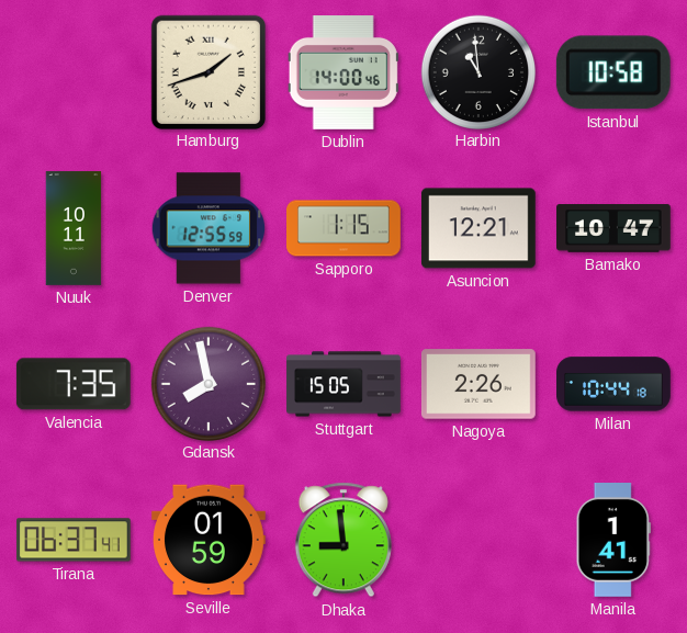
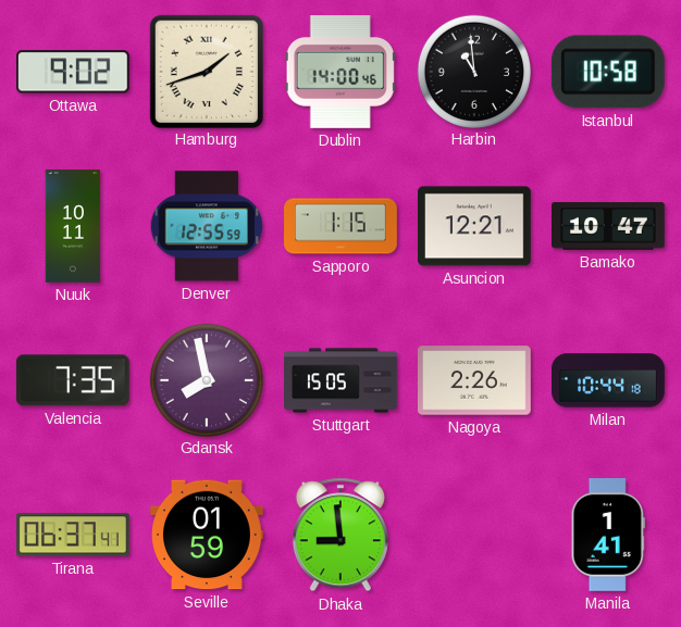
Ottawa: none -> 9:02
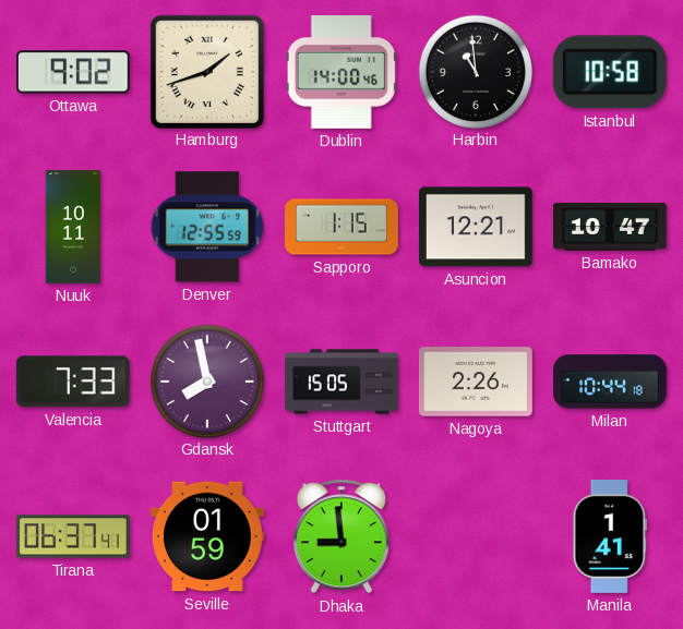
Valencia: 7:35 -> 7:33
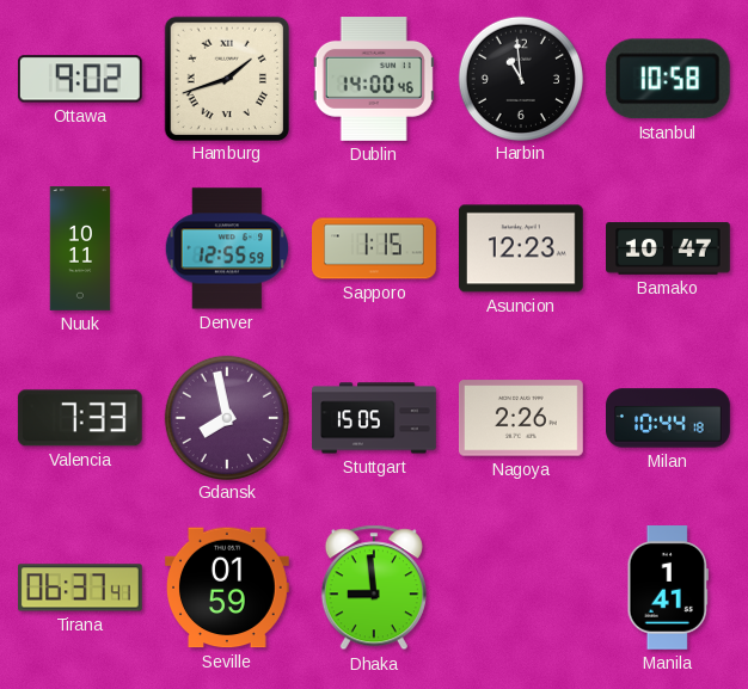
Asuncion: 12:21 -> 12:23
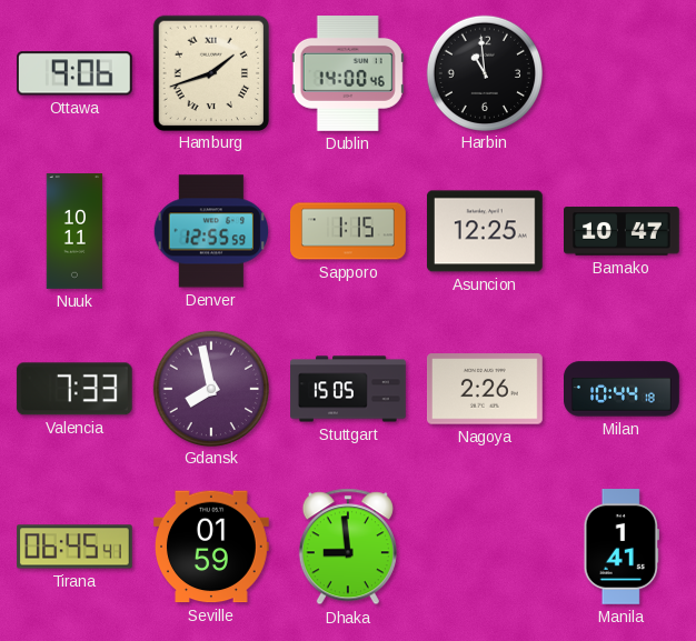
Ottawa: 9:02 -> 9:06
Istanbul: 10:58 -> none
Asuncion: 12:23 -> 12:25
Tirana: 06:37 -> 06:45
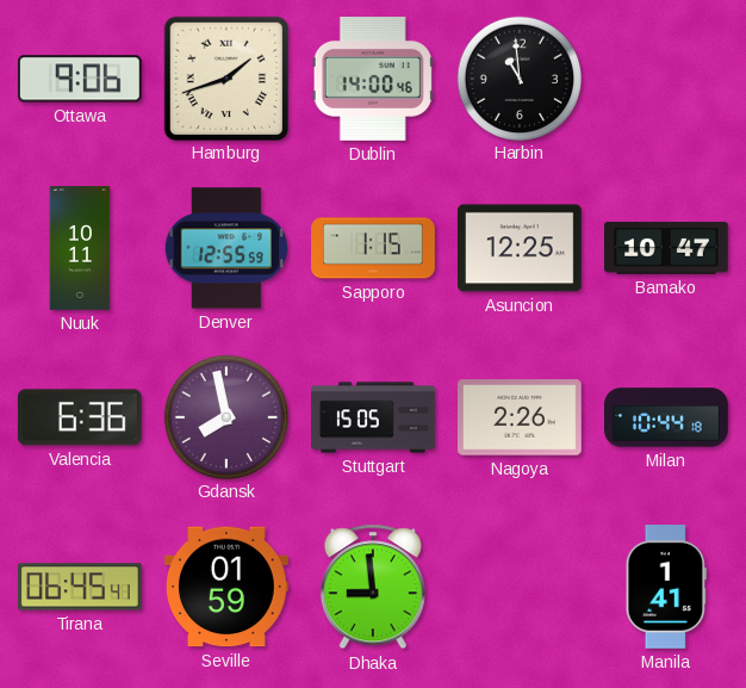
Valencia: 7:33 -> 6:36
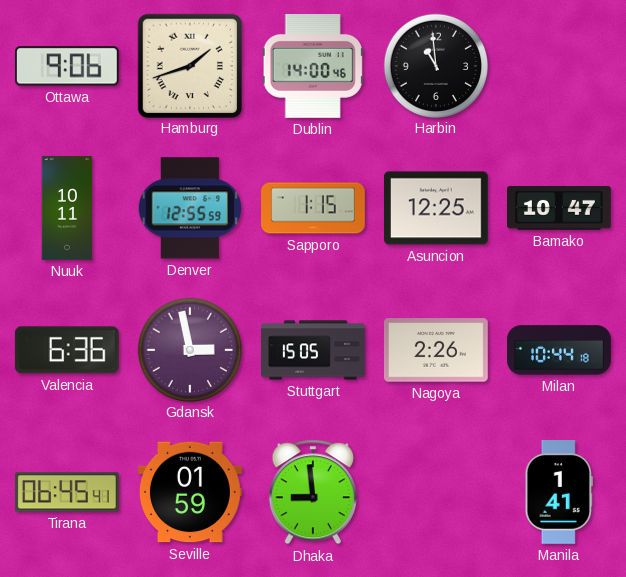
Gdansk: 7:58 -> 2:58
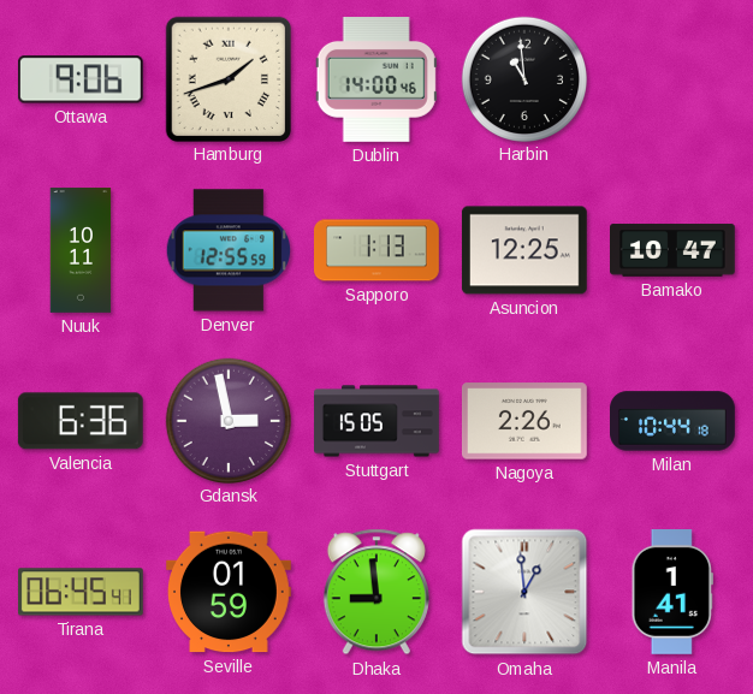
Sapporo: 1:15 -> 1:13
Omaha: none -> 12:59
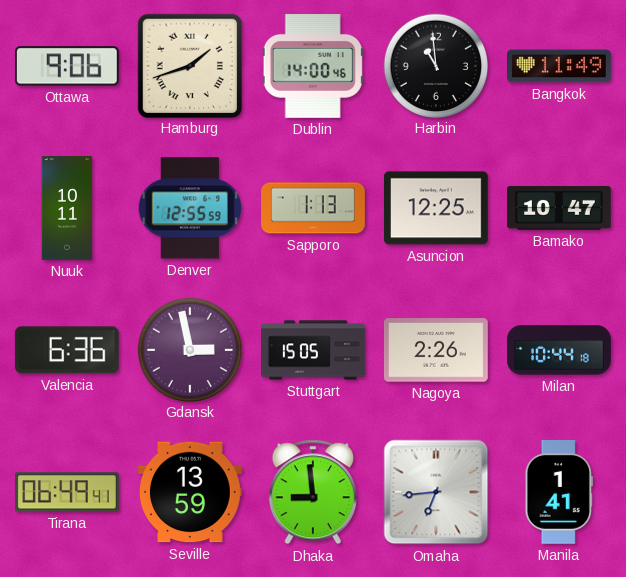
Bangkok: none -> 11:49
Tirana: 06:45 -> 06:49
Seville: 01:59 -> 13:59
Omaha: 12:59 -> 6:44
